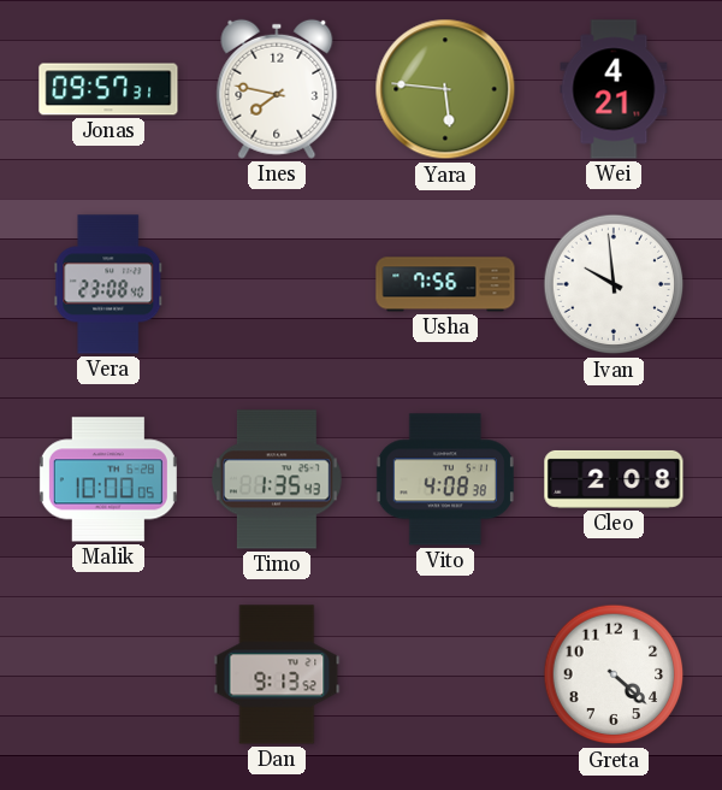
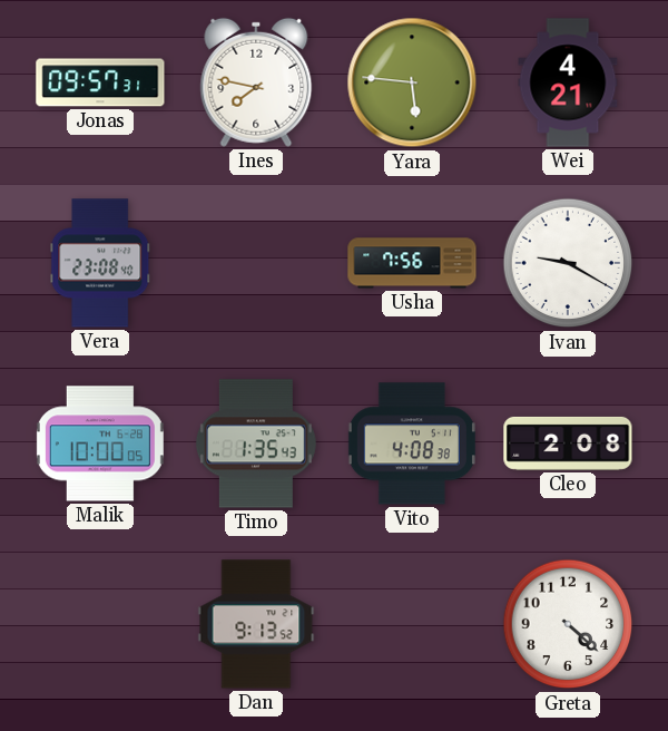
Ivan: 9:59 -> 9:20
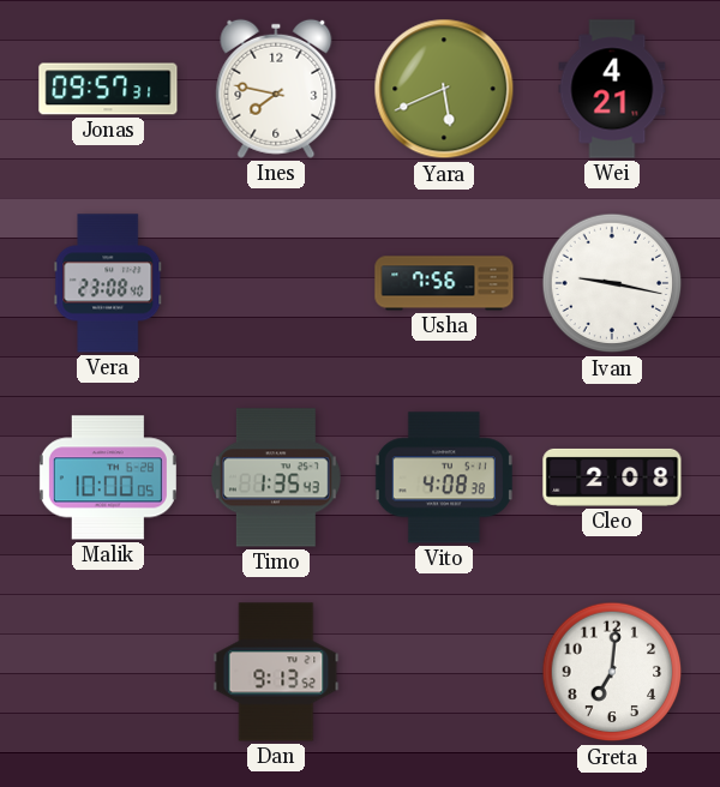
Yara: 5:46 -> 5:41
Ivan: 9:20 -> 9:17
Greta: 4:22 -> 7:01
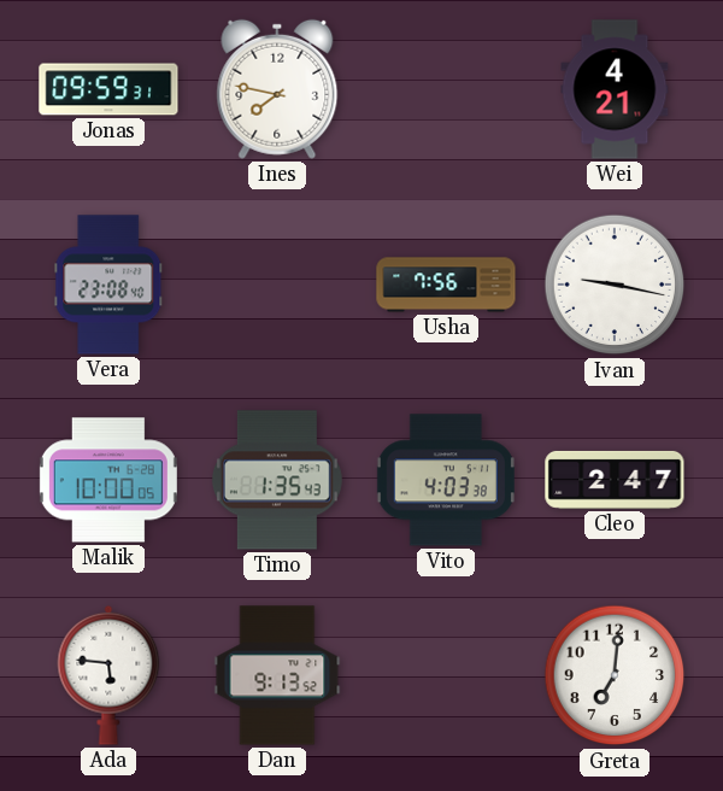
Jonas: 09:57 -> 09:59
Yara: 5:41 -> none
Vito: 4:08 -> 4:03
Cleo: 2:08 -> 2:47
Ada: none -> 5:46
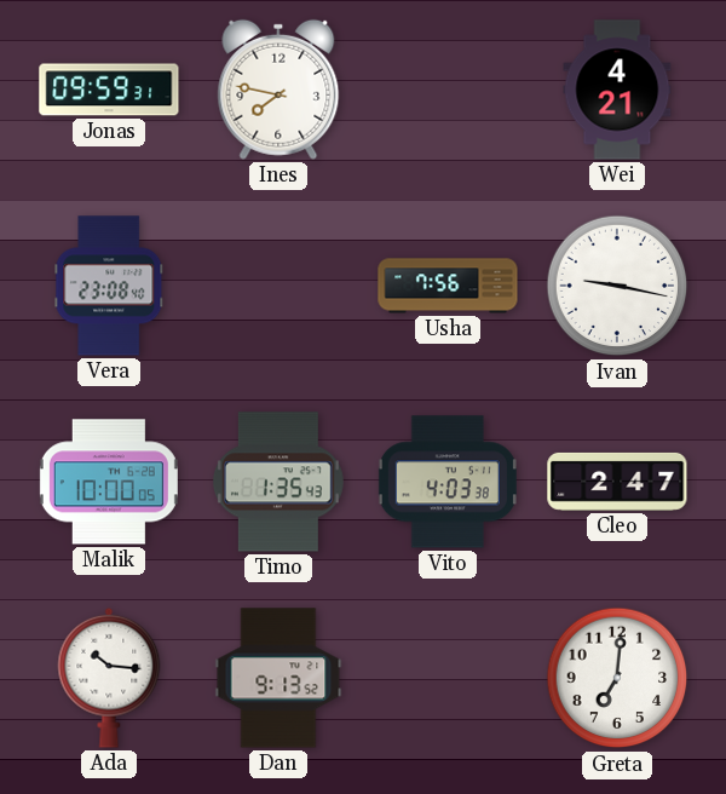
Ada: 5:46 -> 10:16
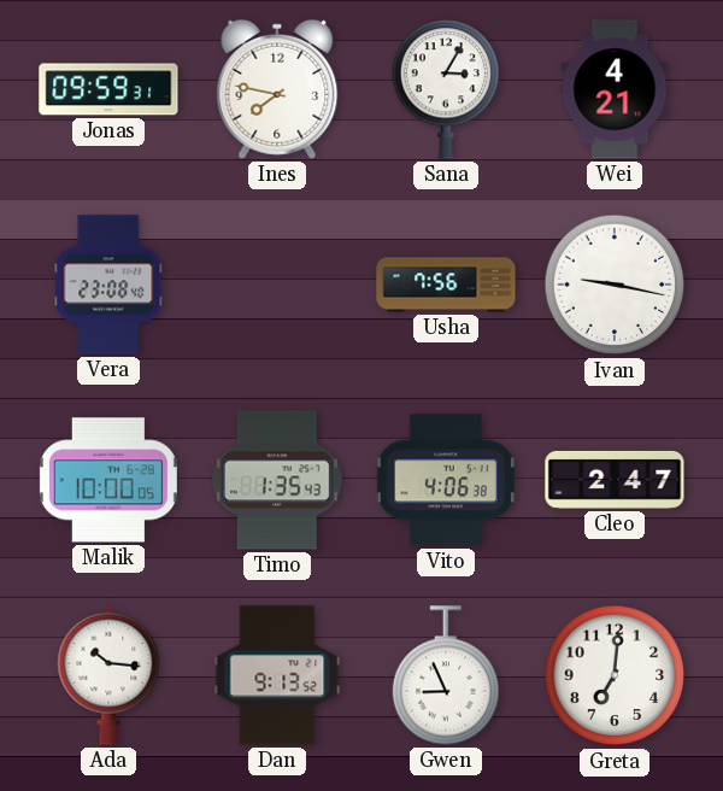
Sana: none -> 3:05
Vito: 4:03 -> 4:06
Gwen: none -> 8:56
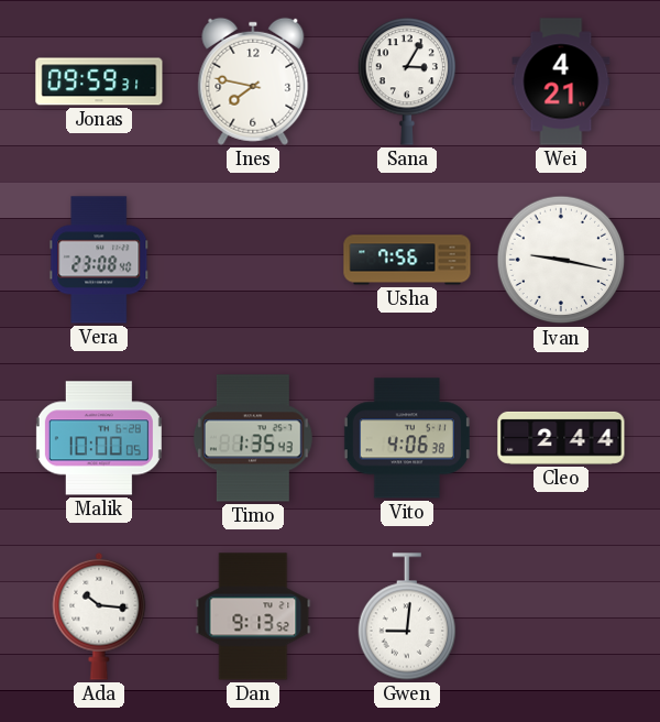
Cleo: 2:47 -> 2:44
Gwen: 8:56 -> 9:01
Greta: 7:01 -> none
